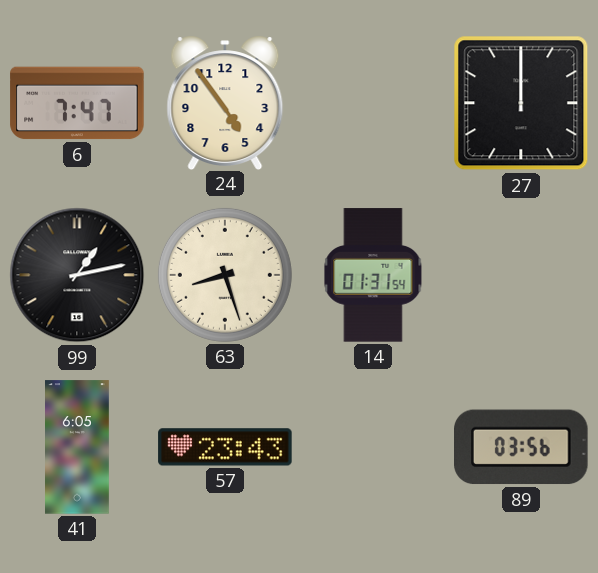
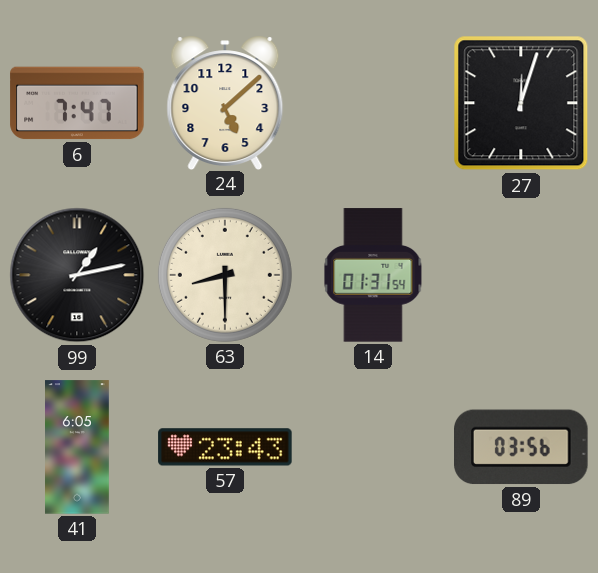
24: 4:54 -> 5:08
27: 12:00 -> 12:03
63: 8:27 -> 8:30
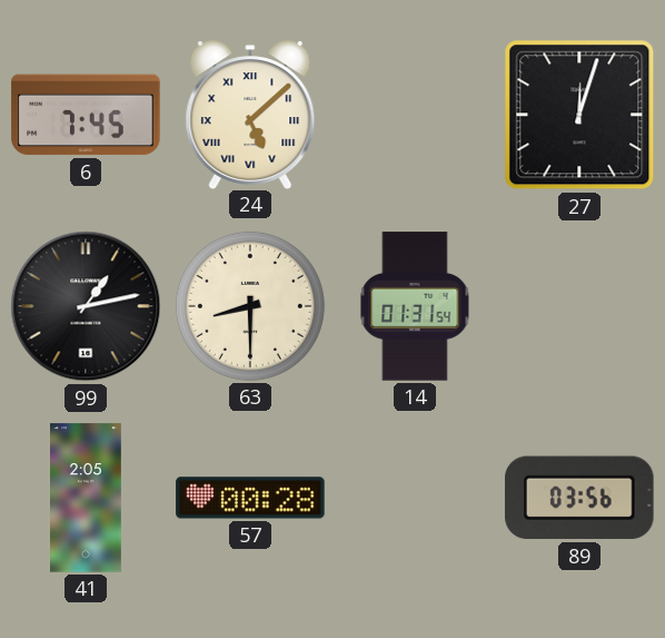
6: 7:47 -> 7:45
24 numerals: Arabic -> Roman
41: 6:05 -> 2:05
57: 23:43 -> 00:28
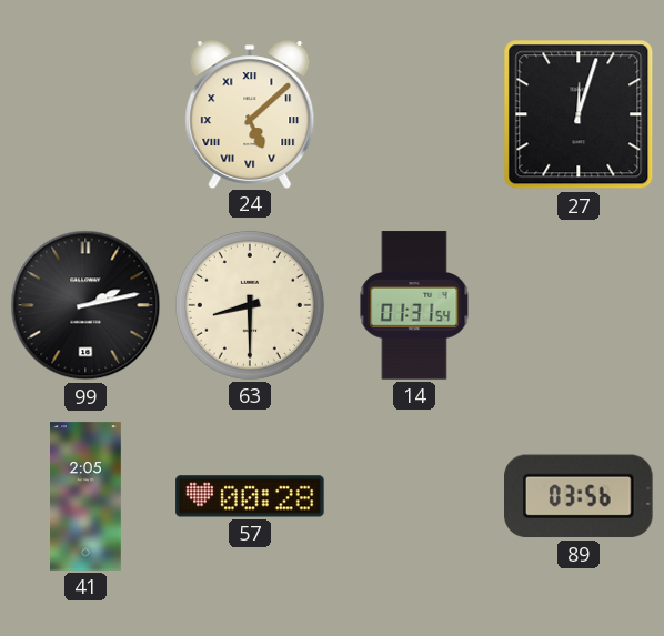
6: 7:45 -> none
99: 1:13 -> 2:13
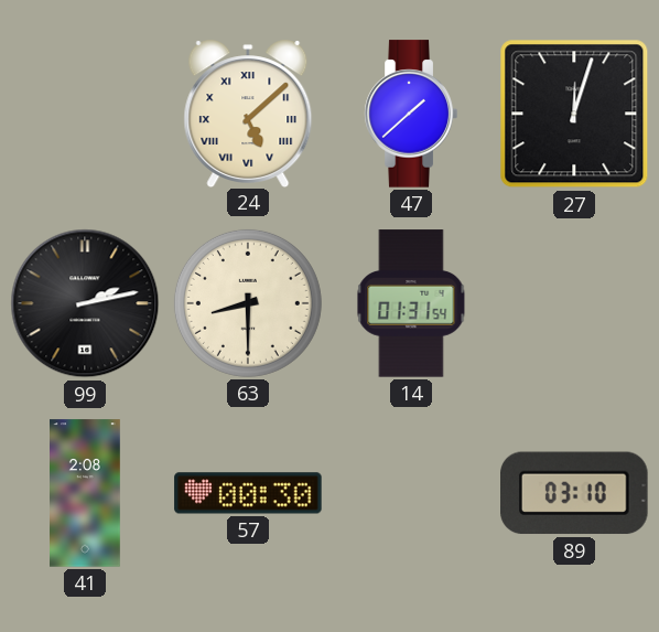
47: none -> 1:38
41: 2:05 -> 2:08
57: 00:28 -> 00:30
89: 03:56 -> 03:10
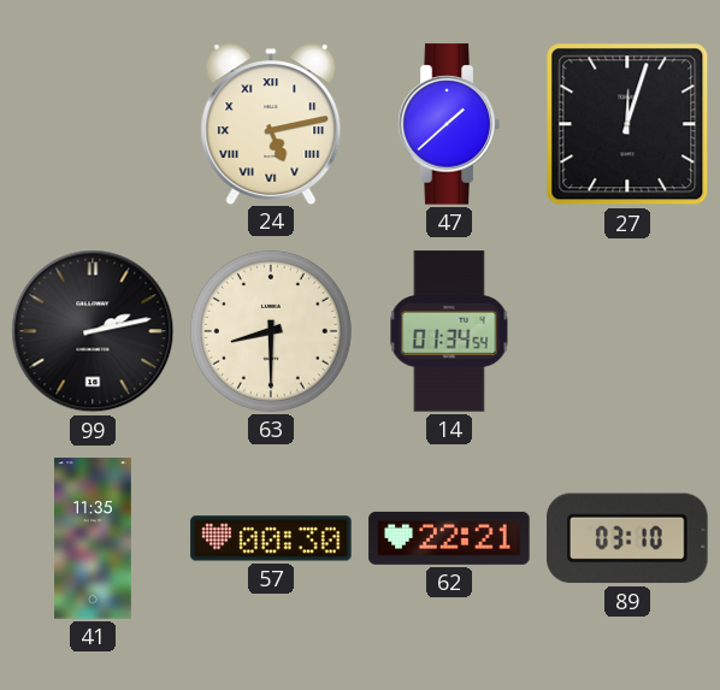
24: 5:08 -> 5:13
14: 01:31 -> 01:34
41: 2:08 -> 11:35
62: none -> 22:21
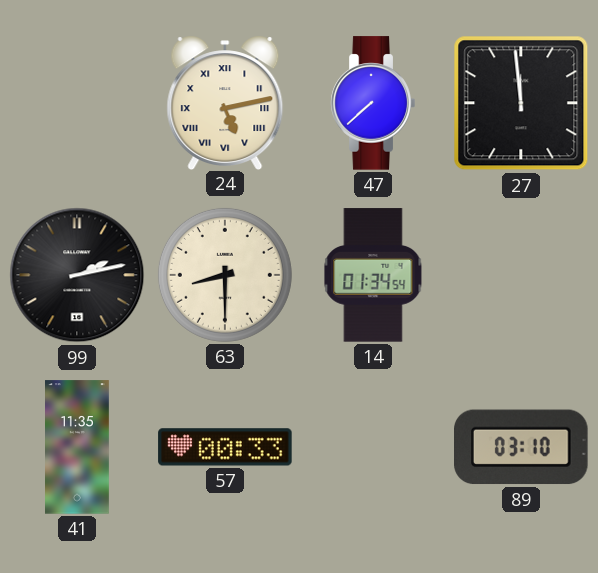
47: 1:38 -> 7:38
27: 12:03 -> 11:59
57: 00:30 -> 00:33
62: 22:21 -> none
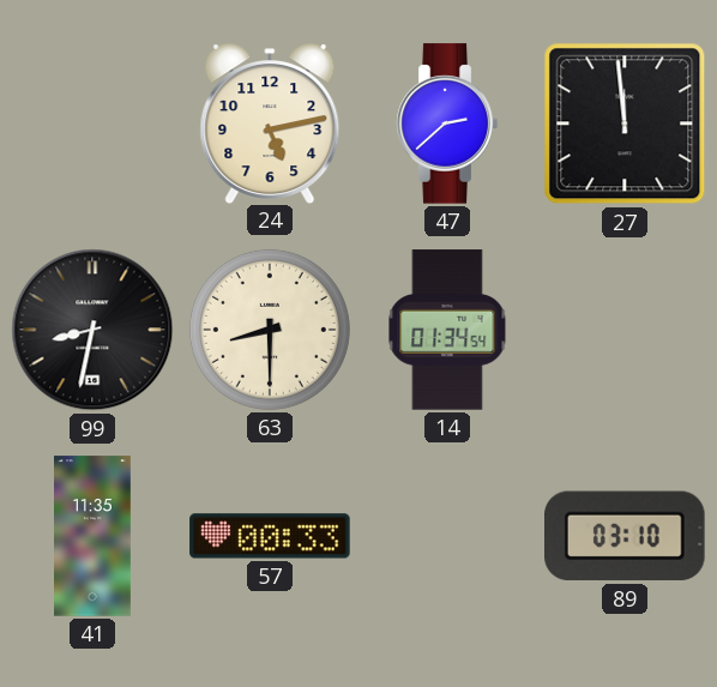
24 numerals: Roman -> Arabic
47: 7:38 -> 2:38
99: 2:13 -> 8:32
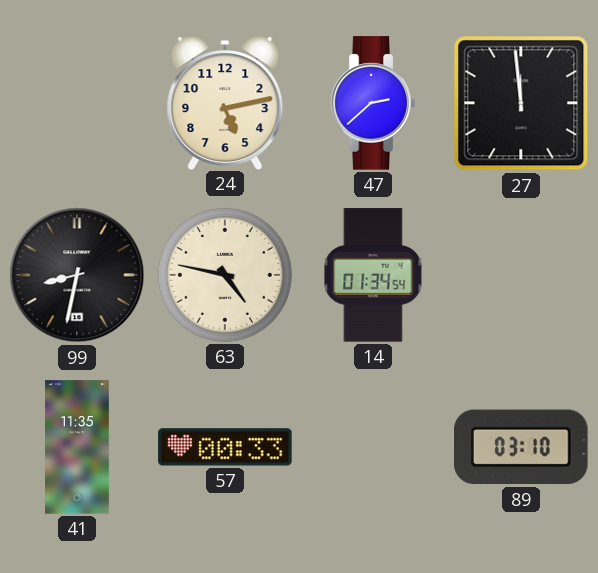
63: 8:30 -> 4:47
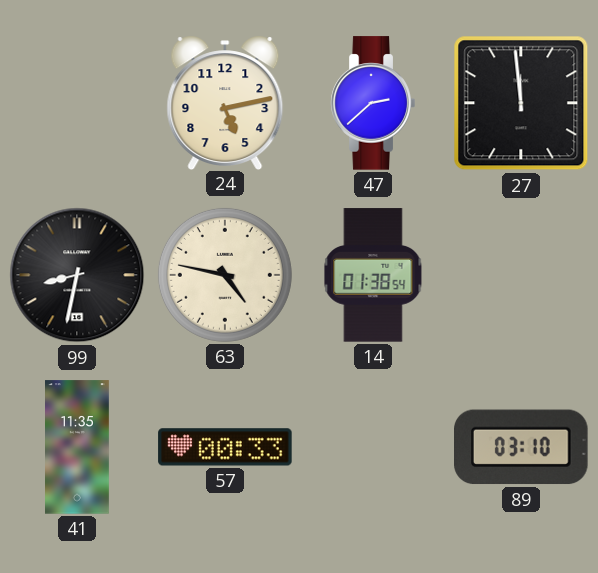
14: 01:34 -> 01:38
